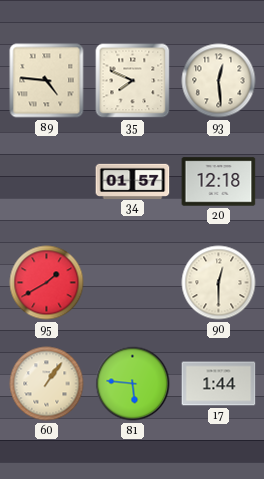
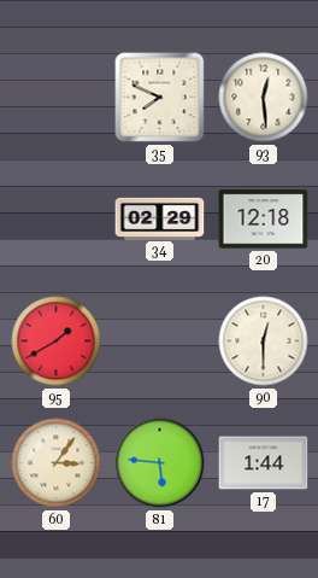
89: 4:46 -> none
34: 01:57 -> 02:29
60: 1:06 -> 3:06
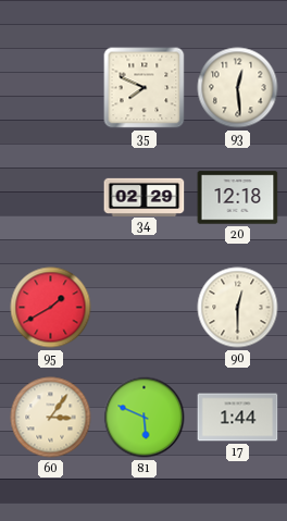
81: 5:46 -> 5:49
